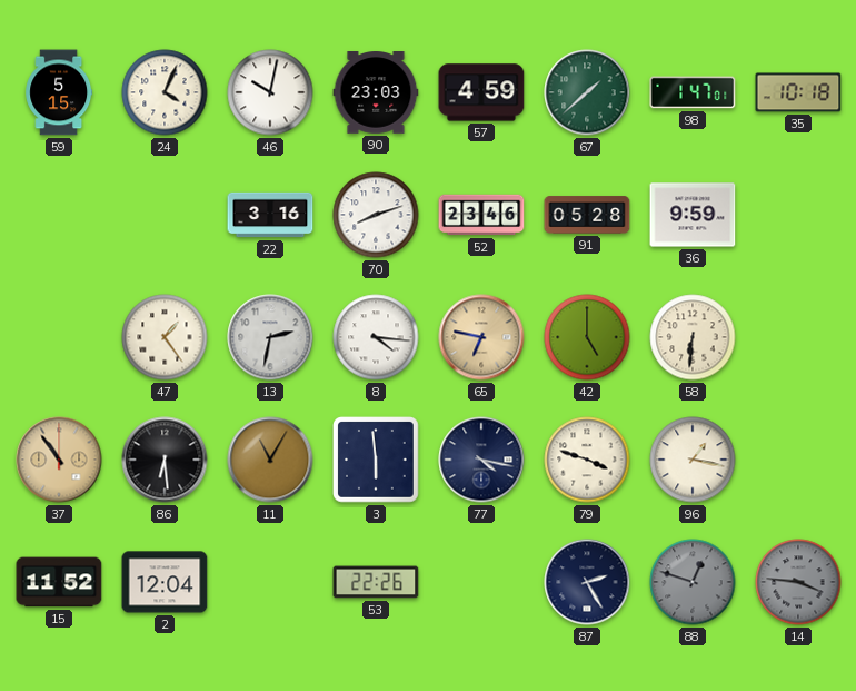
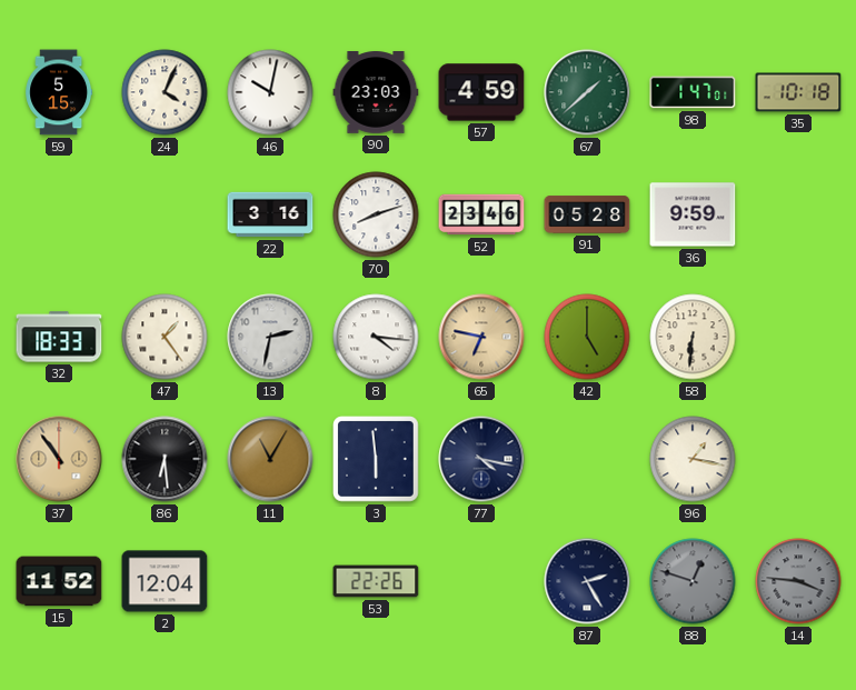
32: none -> 18:33
79: 3:48 -> none
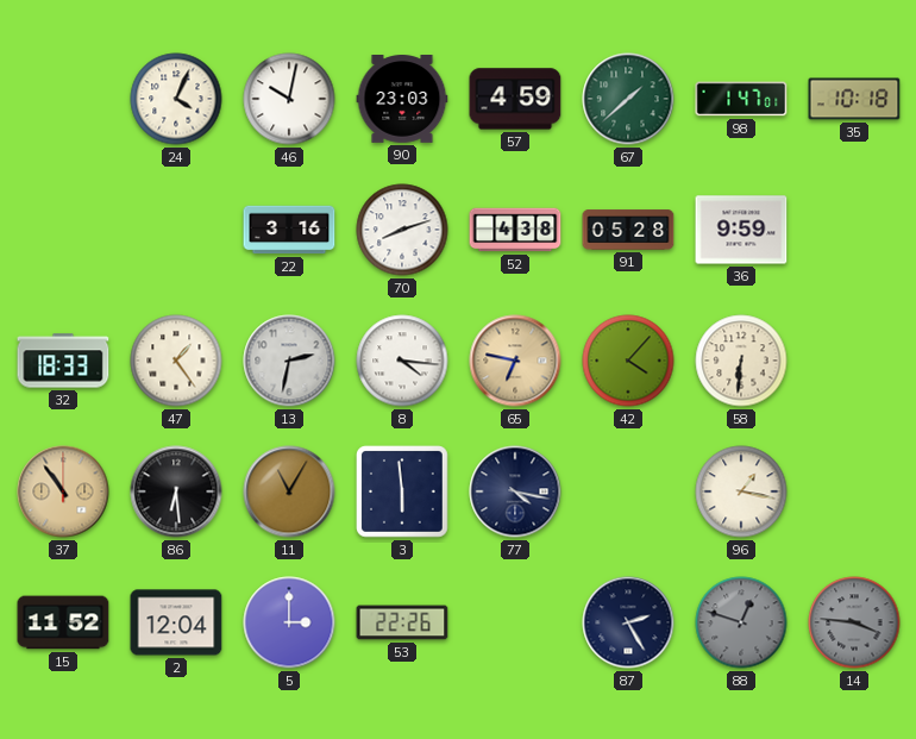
59: 5:15 -> none
52: 23:46 -> 4:38
42: 5:00 -> 4:07
5: none -> 3:00
